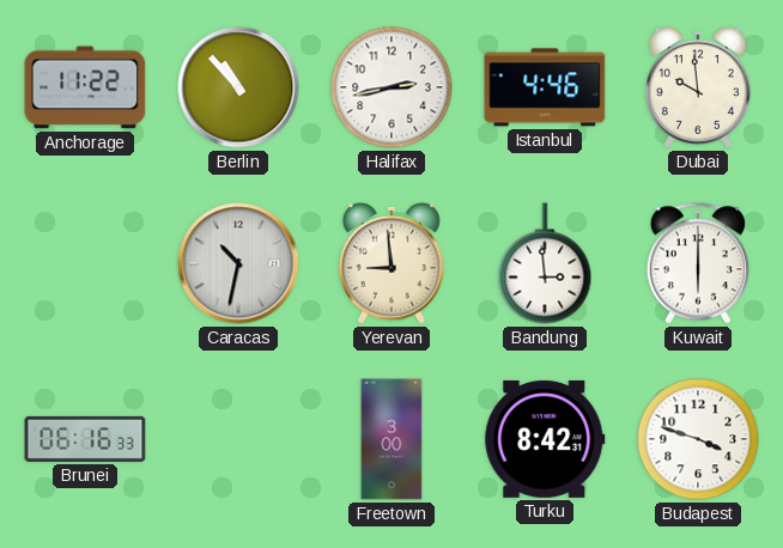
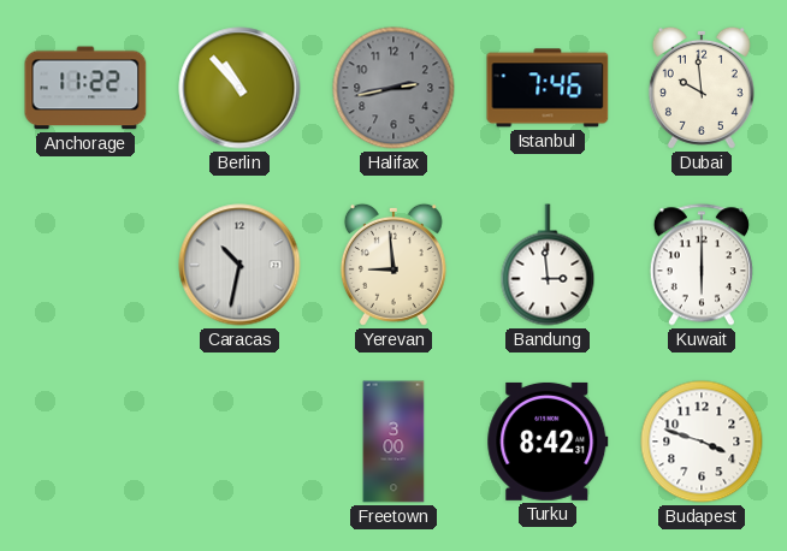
Halifax dial: white -> grey
Istanbul: 4:46 -> 7:46
Brunei: 06:16 -> none
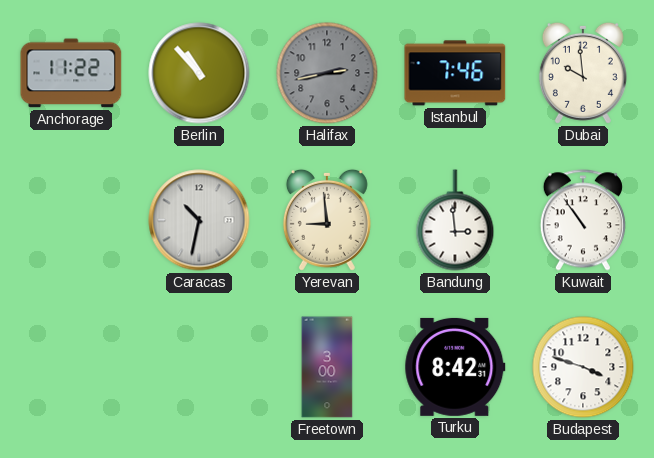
Kuwait: 6:00 -> 10:54
